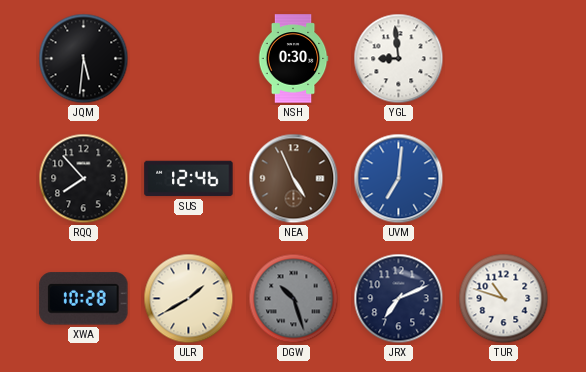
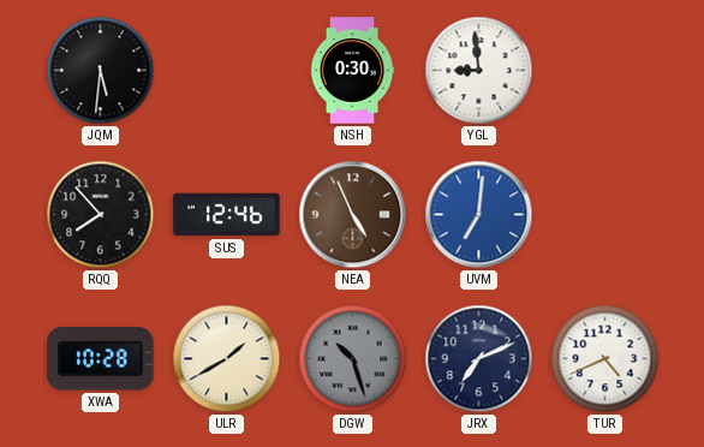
TUR: 10:48 -> 4:41
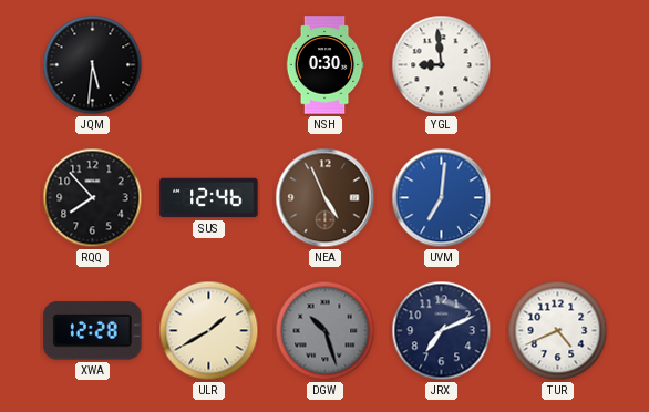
XWA: 10:28 -> 12:28
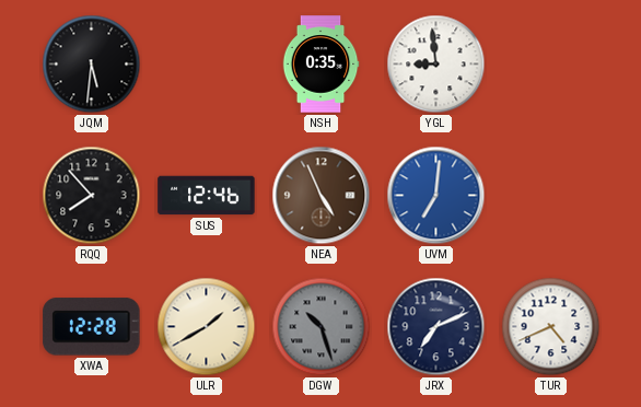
NSH: 0:30 -> 0:35
